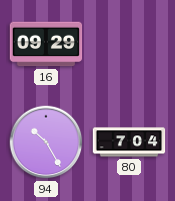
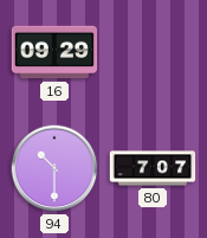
94: 10:25 -> 10:30
80: 7:04 -> 7:07
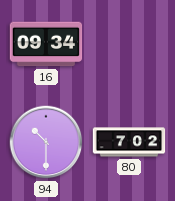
16: 09:29 -> 09:34
80: 7:07 -> 7:02
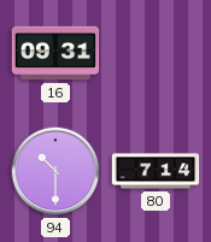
16: 09:34 -> 09:31
80: 7:02 -> 7:14
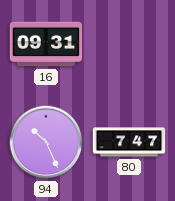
94: 10:30 -> 10:26
80: 7:14 -> 7:47
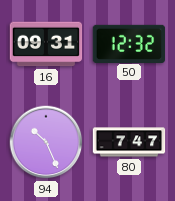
50: none -> 12:32
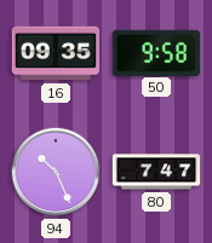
16: 09:31 -> 09:35
50: 12:32 -> 9:58
